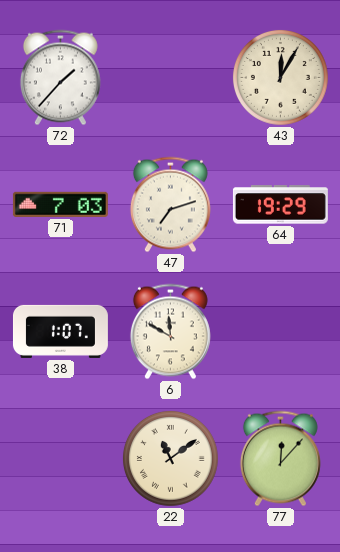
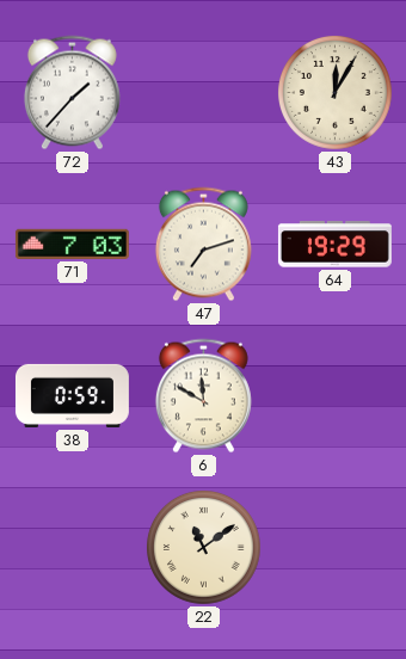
38: 1:07 -> 0:59
77: 12:07 -> none
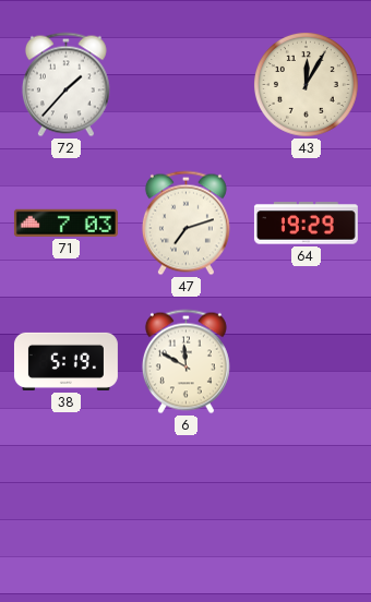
38: 0:59 -> 5:19
22: 11:09 -> none
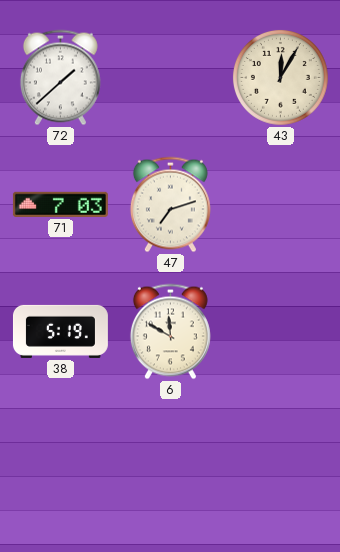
72: 1:37 -> 1:38
64: 19:29 -> none
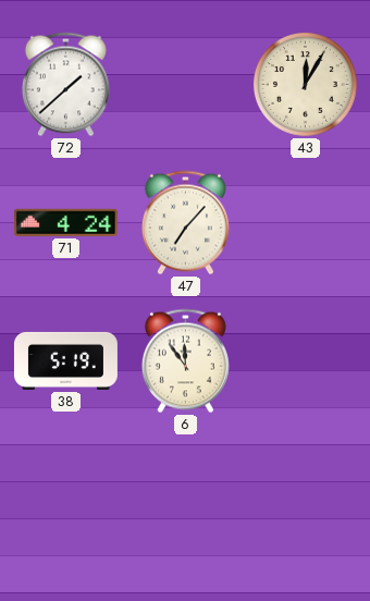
71: 7:03 -> 4:24
47: 7:12 -> 7:07
6: 11:50 -> 11:54
